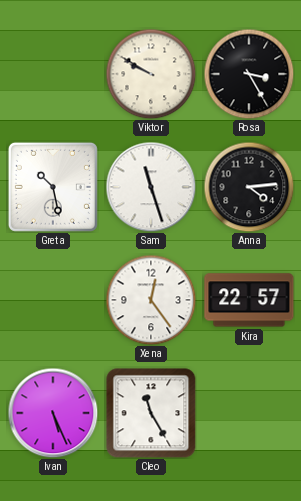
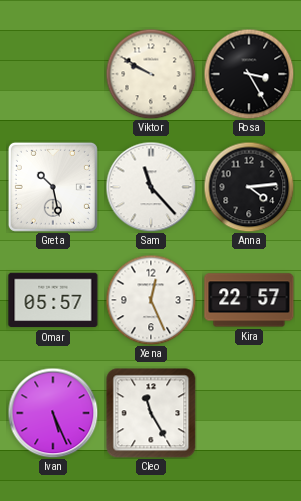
Sam: 11:27 -> 11:23
Omar: none -> 05:57
Xena: 12:24 -> 12:26
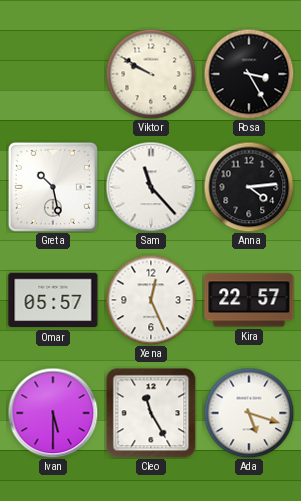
Ivan: 5:26 -> 5:30
Ada: none -> 5:18
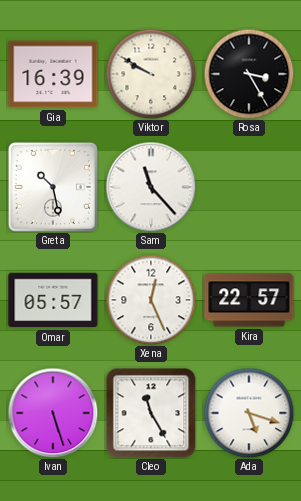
Gia: none -> 16:39
Anna: 4:14 -> none
Ivan: 5:30 -> 5:27
